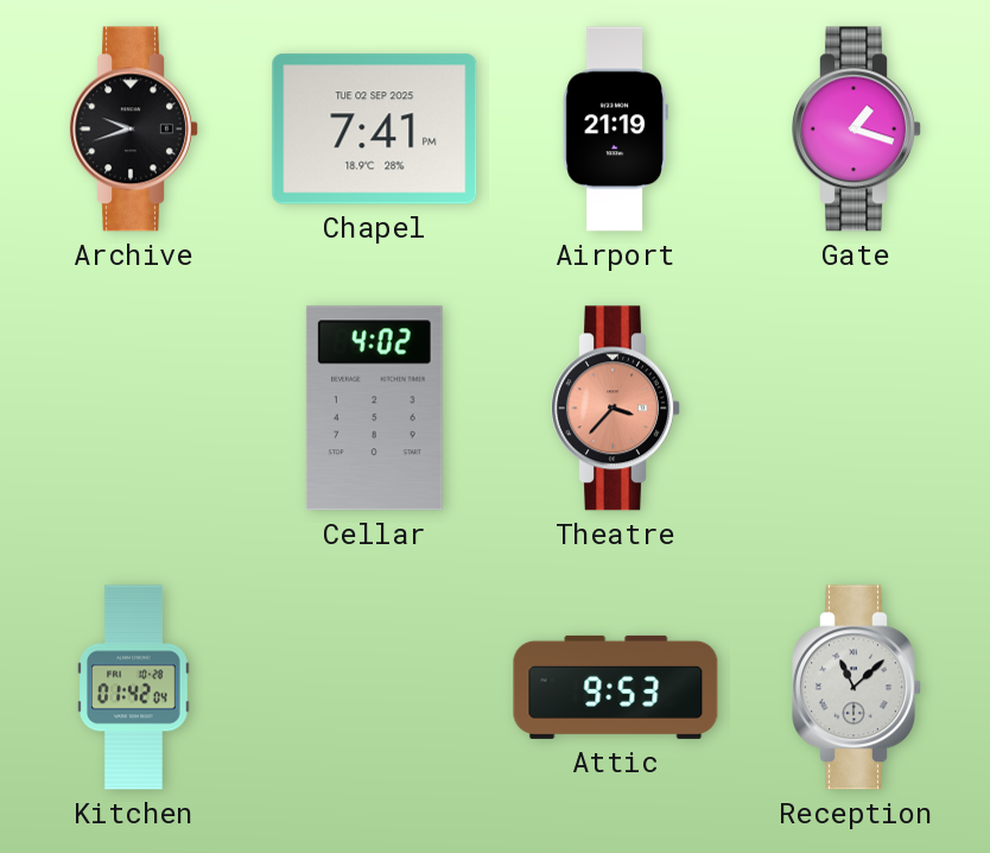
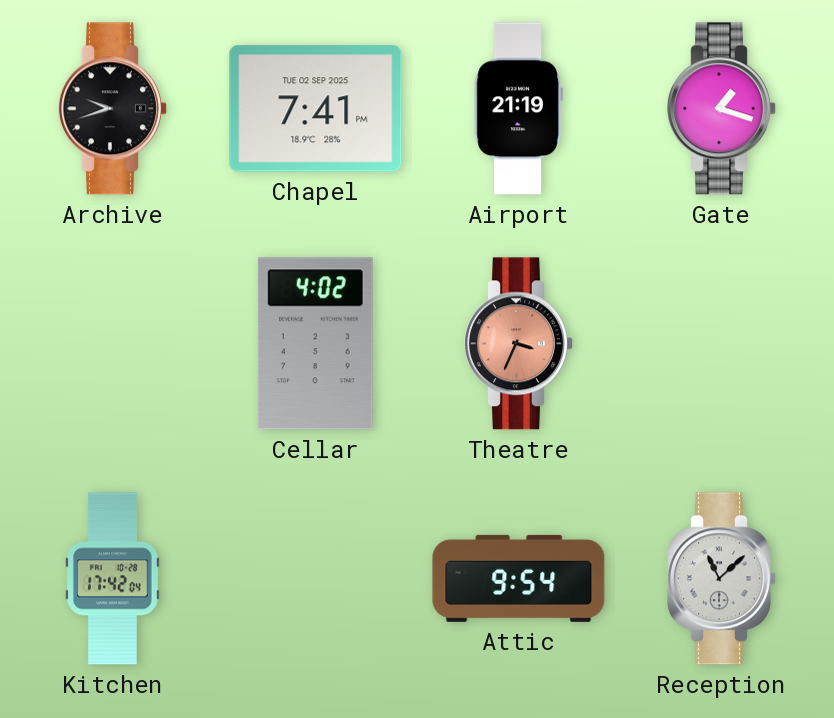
Theatre: 3:37 -> 3:34
Kitchen: 01:42 -> 17:42
Attic: 9:53 -> 9:54
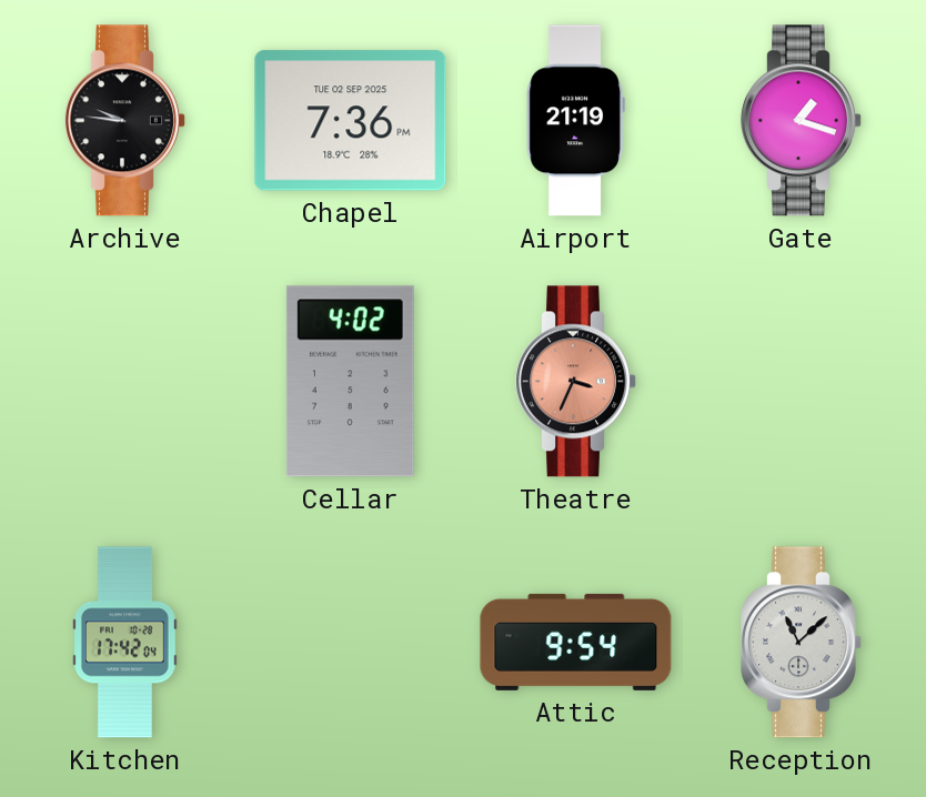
Archive: 9:42 -> 9:46
Chapel: 7:41 -> 7:36
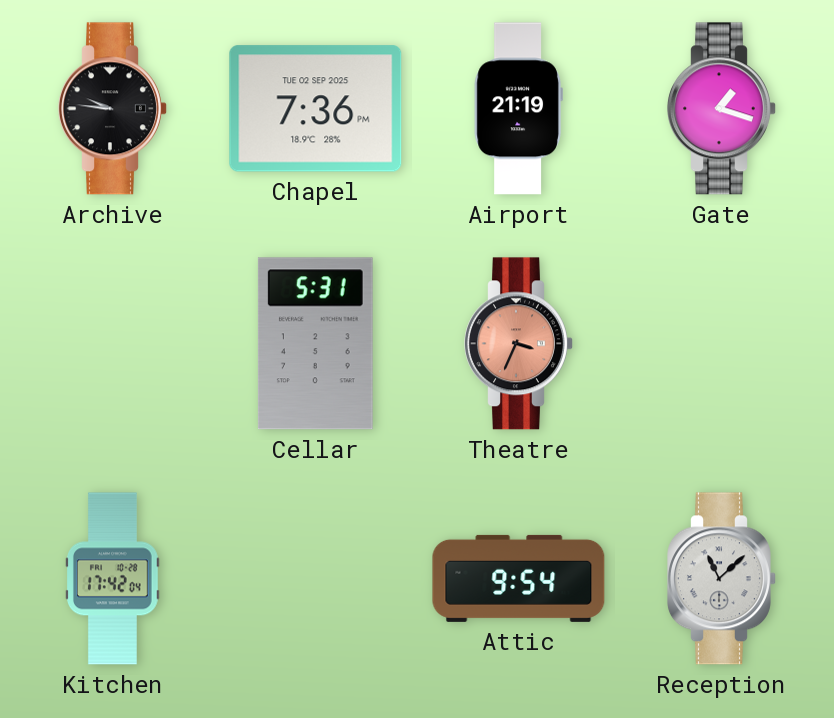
Cellar: 4:02 -> 5:31
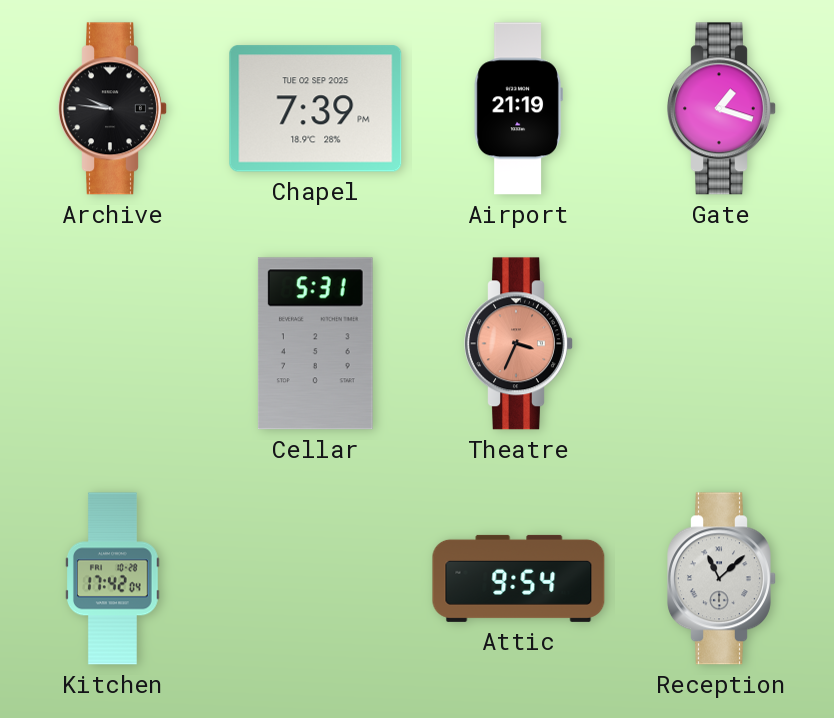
Chapel: 7:36 -> 7:39
